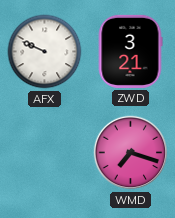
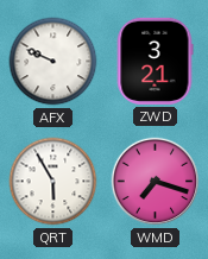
QRT: none -> 5:55
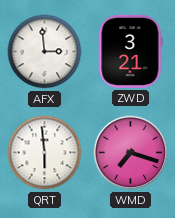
AFX: 9:49 -> 2:59
QRT: 5:55 -> 5:59
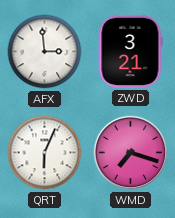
QRT: 5:59 -> 6:04
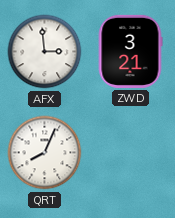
QRT: 6:04 -> 8:04
WMD: 7:18 -> none
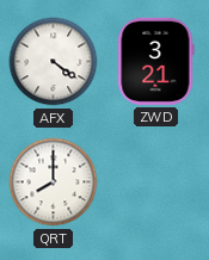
AFX: 2:59 -> 4:21
QRT: 8:04 -> 8:00
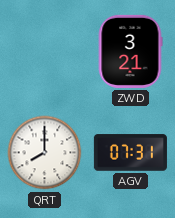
AFX: 4:21 -> none
AGV: none -> 07:31
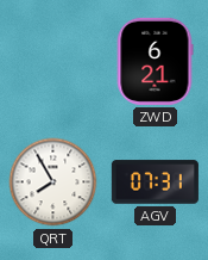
ZWD: 3:21 -> 6:21
QRT: 8:00 -> 7:55
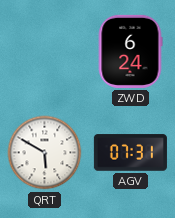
ZWD: 6:21 -> 6:24
QRT: 7:55 -> 5:50
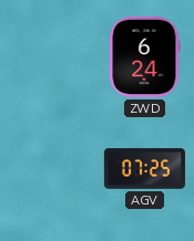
QRT: 5:50 -> none
AGV: 07:31 -> 07:25
